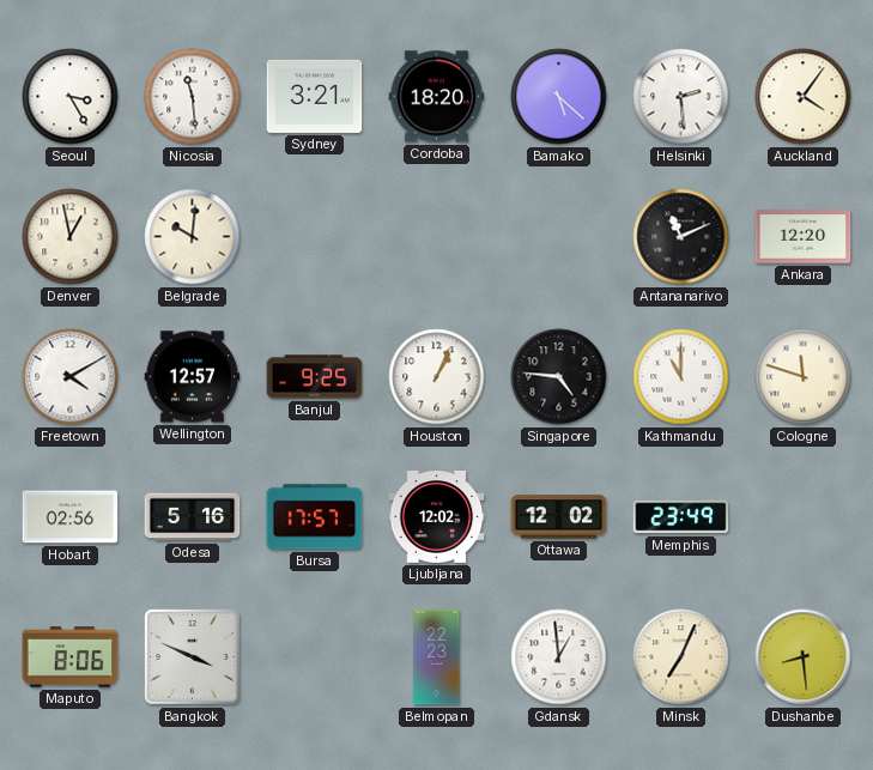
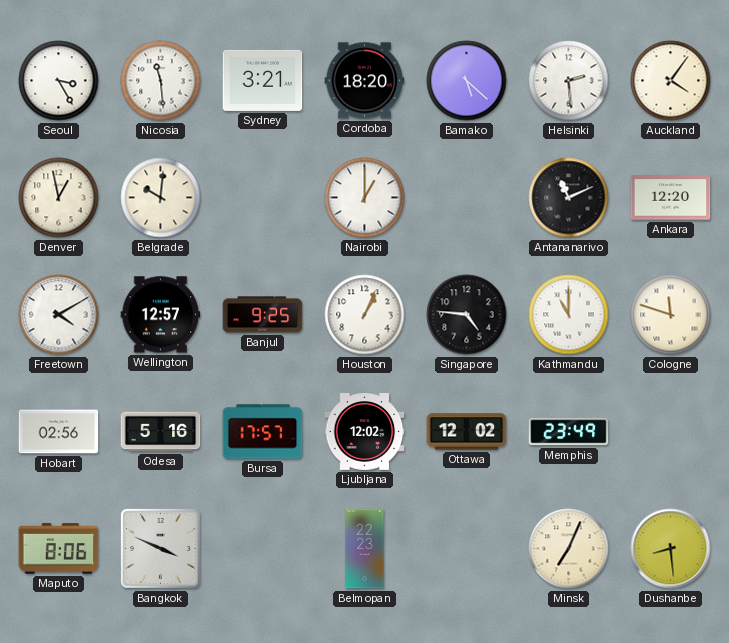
Nairobi: none -> 1:00
Gdansk: 12:59 -> none
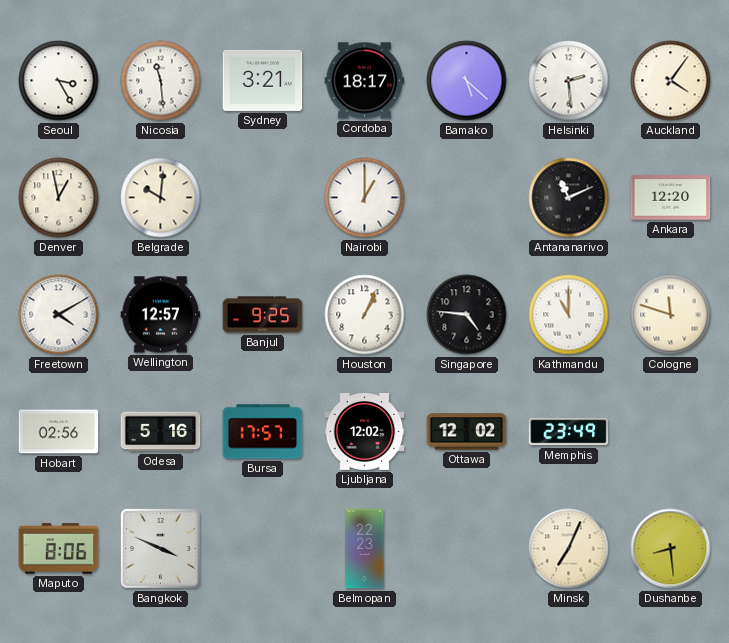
Cordoba: 18:20 -> 18:17
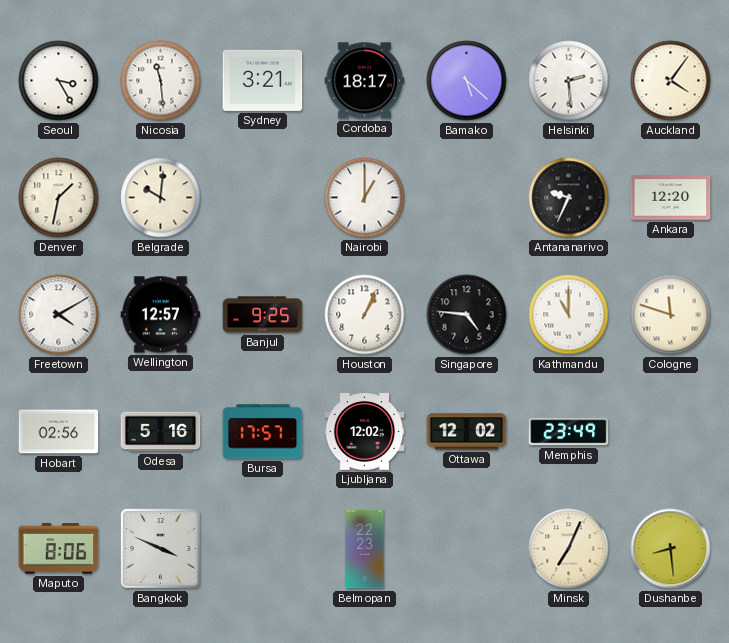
Denver: 12:58 -> 1:32
Antananarivo: 11:11 -> 9:34
